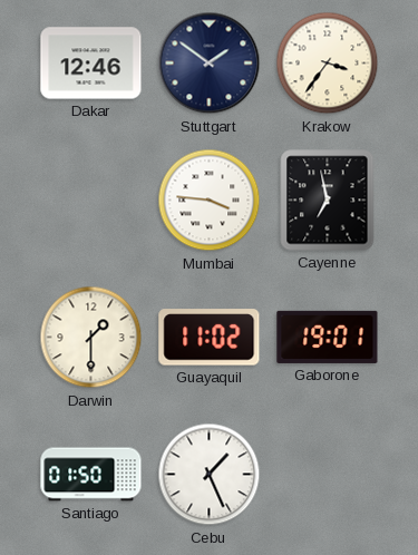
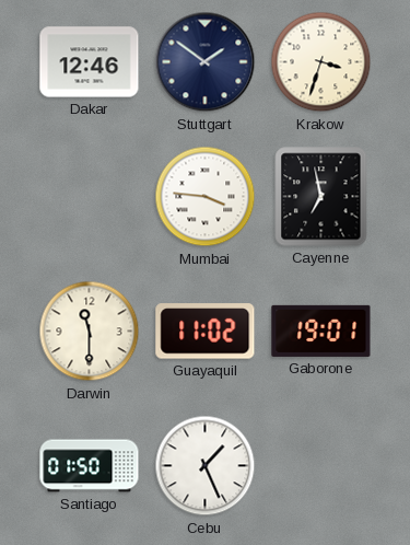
Krakow: 3:36 -> 3:33
Darwin: 1:30 -> 11:30
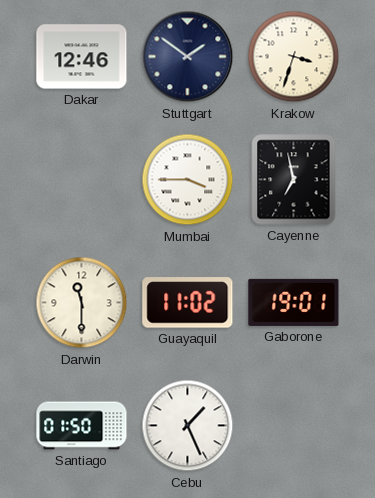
Mumbai: 3:46 -> 3:45
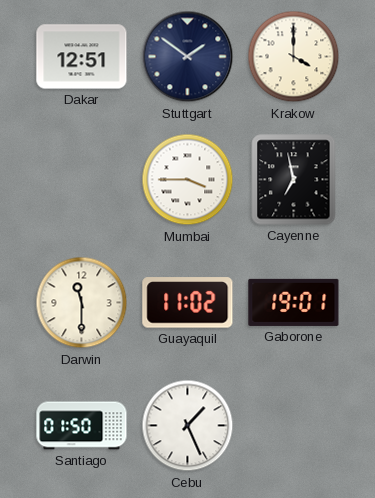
Dakar: 12:46 -> 12:51
Krakow: 3:33 -> 4:00
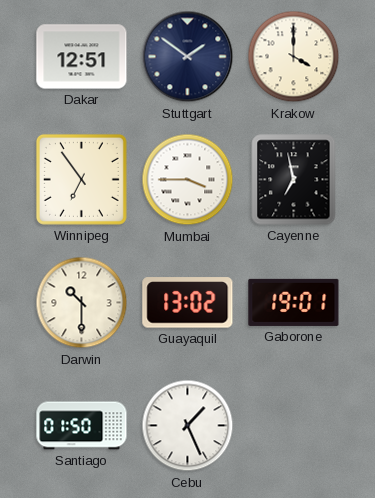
Winnipeg: none -> 6:54
Darwin: 11:30 -> 10:30
Guayaquil: 11:02 -> 13:02
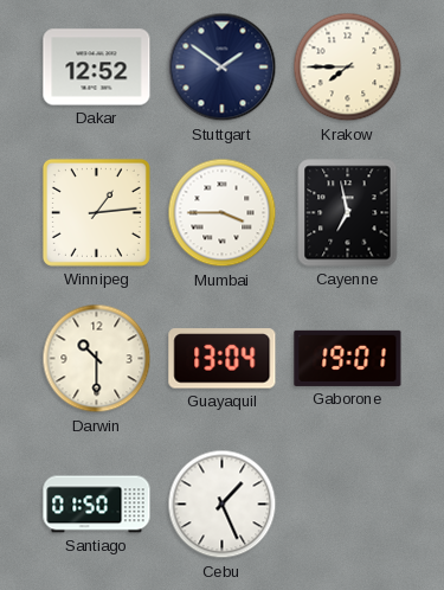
Dakar: 12:51 -> 12:52
Krakow: 4:00 -> 7:45
Winnipeg: 6:54 -> 1:14
Guayaquil: 13:02 -> 13:04
